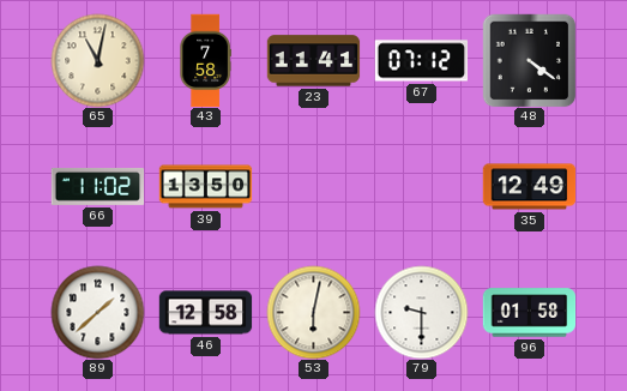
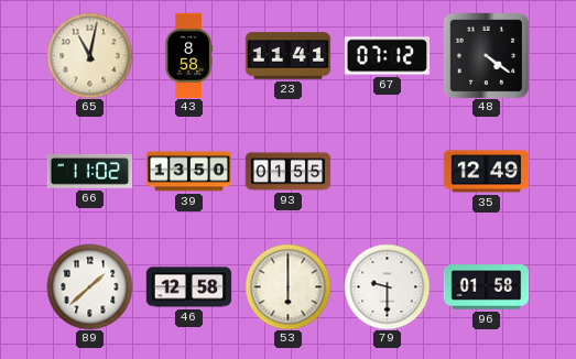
43: 7:58 -> 8:58
93: none -> 01:55
53: 6:02 -> 6:00
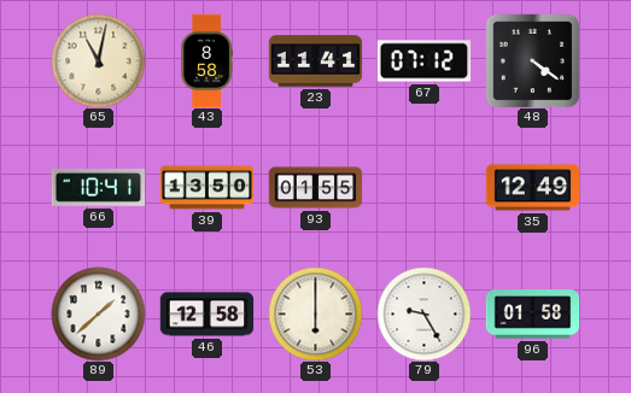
66: 11:02 -> 10:41
79: 9:30 -> 9:25
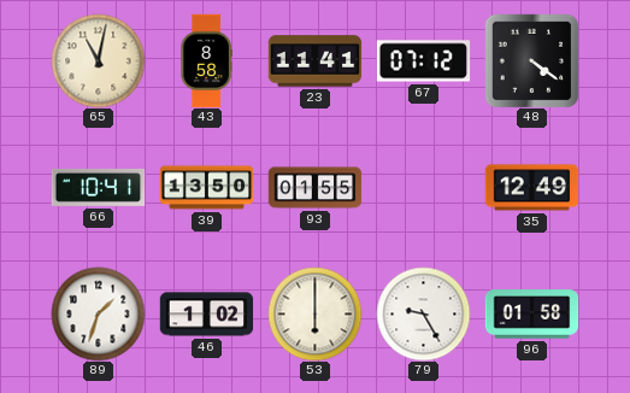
89: 1:38 -> 1:33
46: 12:58 -> 1:02
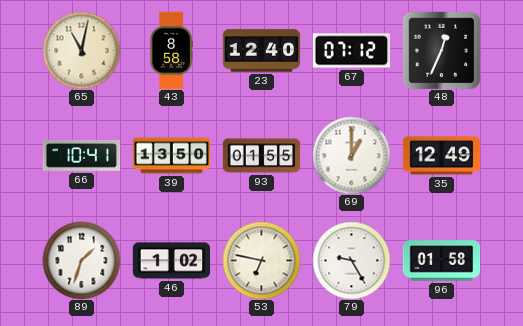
23: 11:41 -> 12:40
48: 4:21 -> 12:34
69: none -> 1:00
53: 6:00 -> 6:47
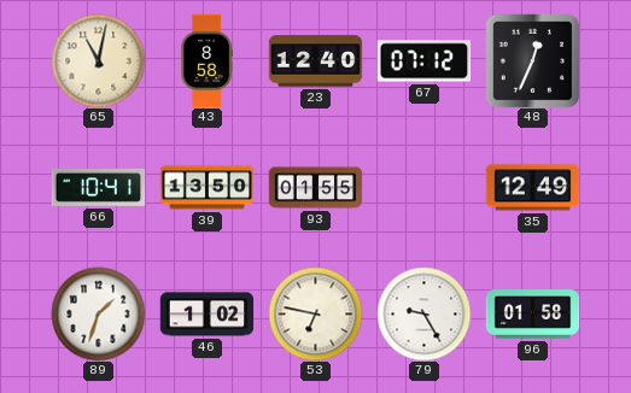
69: 1:00 -> none
